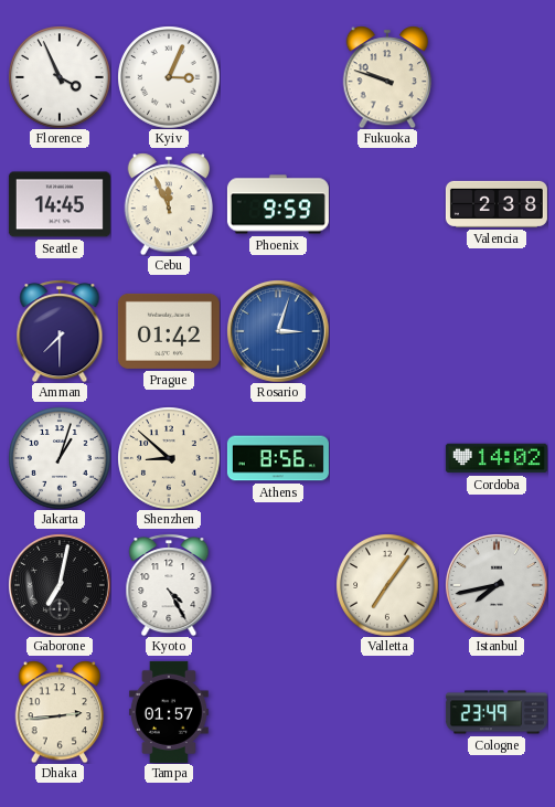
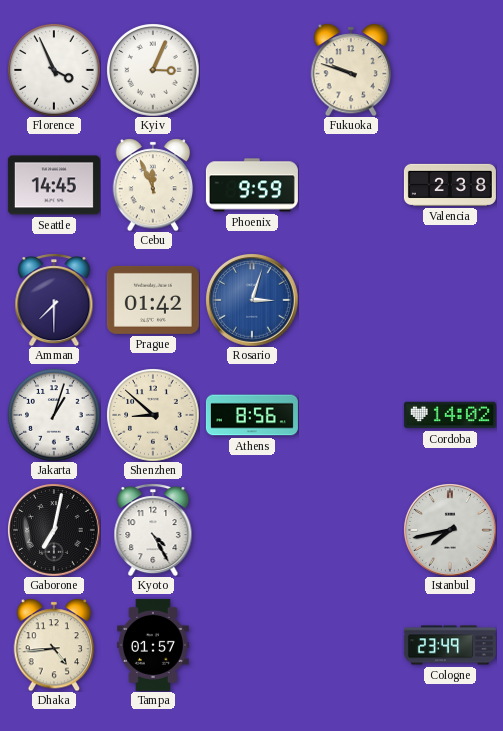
Valletta: 7:06 -> none
Dhaka: 2:44 -> 4:44
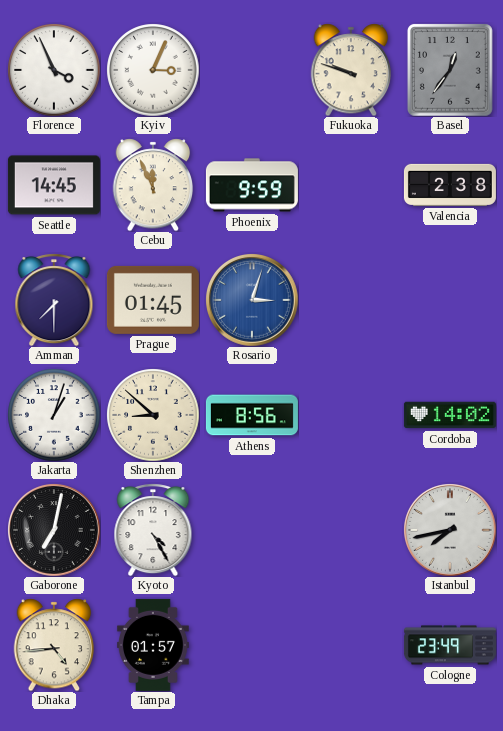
Basel: none -> 12:36
Prague: 01:42 -> 01:45
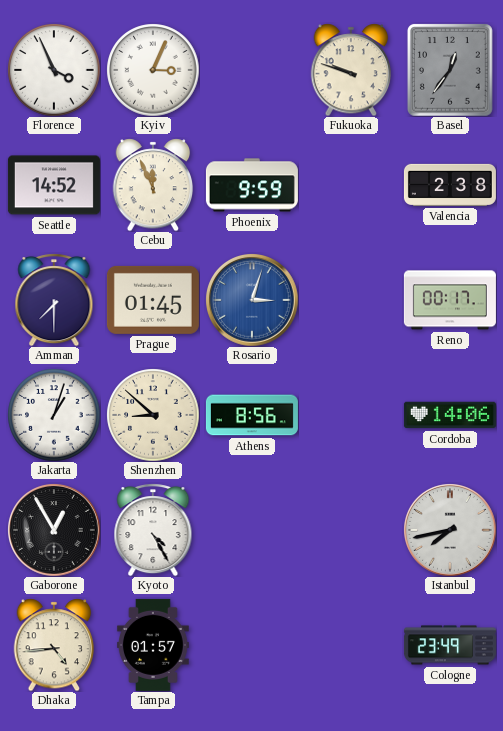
Seattle: 14:45 -> 14:52
Reno: none -> 00:17
Cordoba: 14:02 -> 14:06
Gaborone: 7:02 -> 12:55
